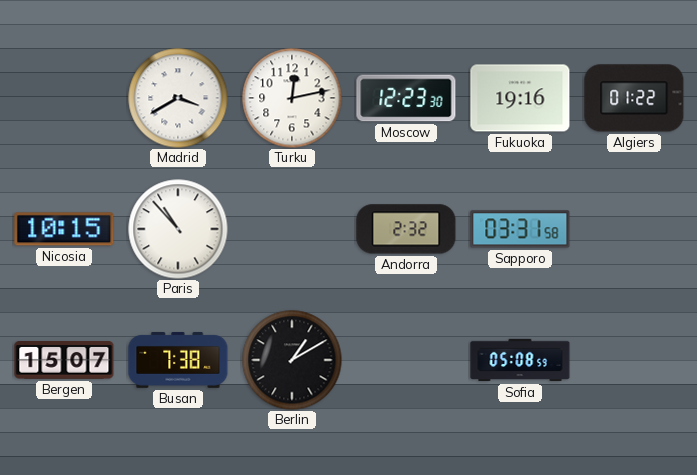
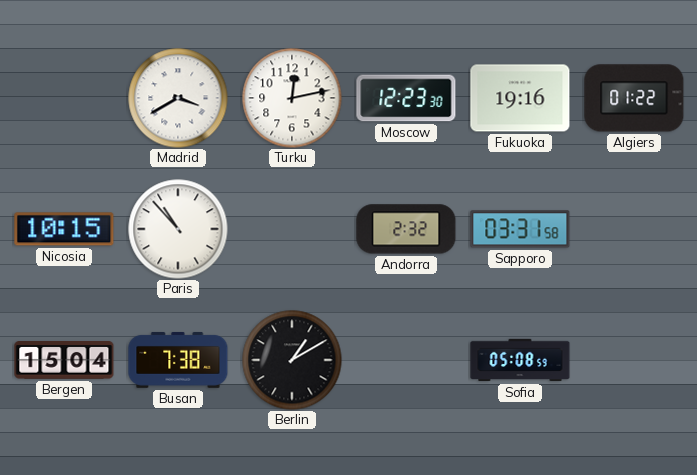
Bergen: 15:07 -> 15:04
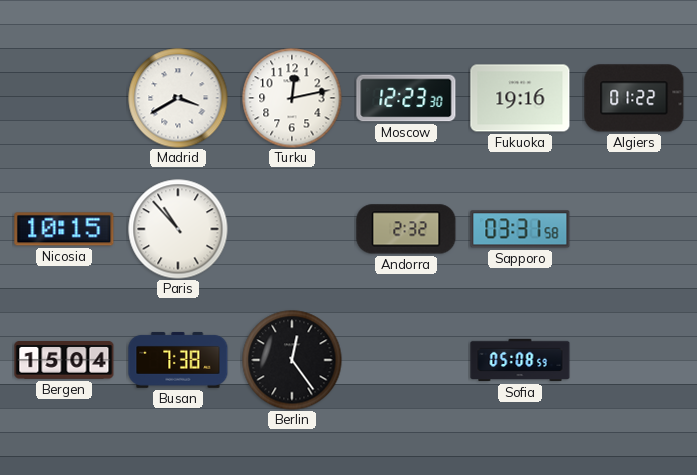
Berlin: 1:10 -> 12:24
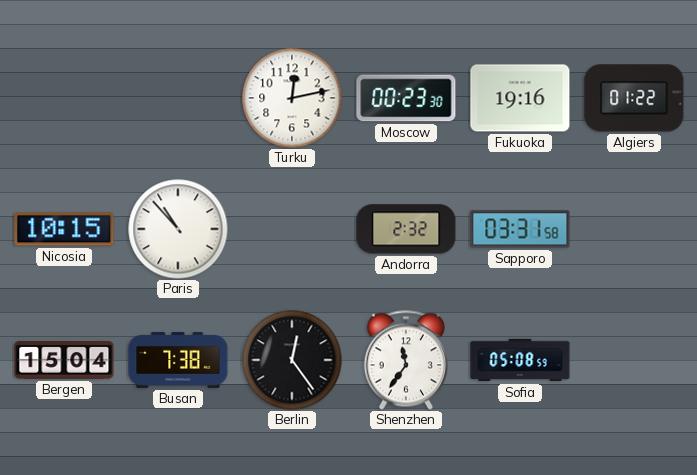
Madrid: 3:40 -> none
Moscow: 12:23 -> 00:23
Shenzhen: none -> 11:36
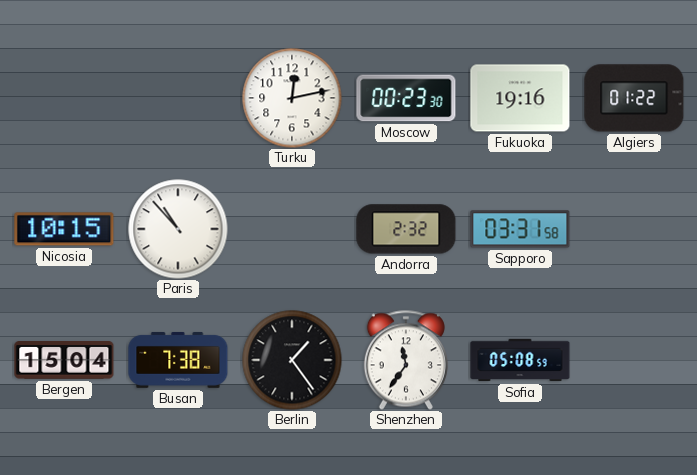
Berlin: 12:24 -> 1:24
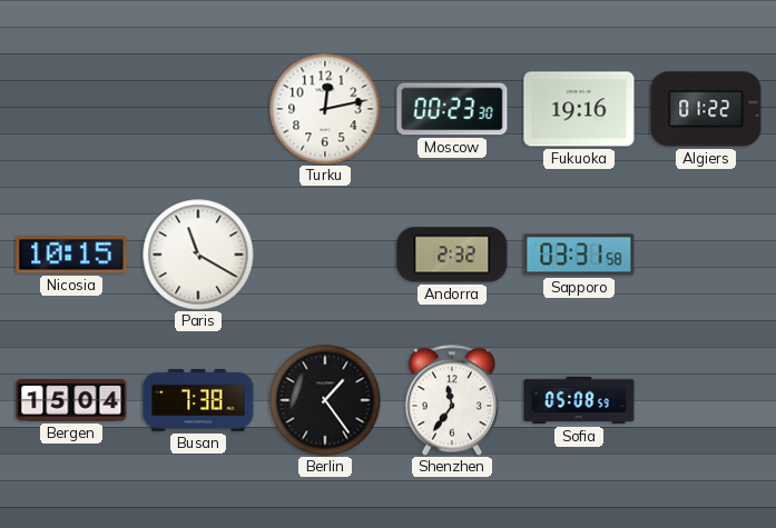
Paris: 10:53 -> 11:20
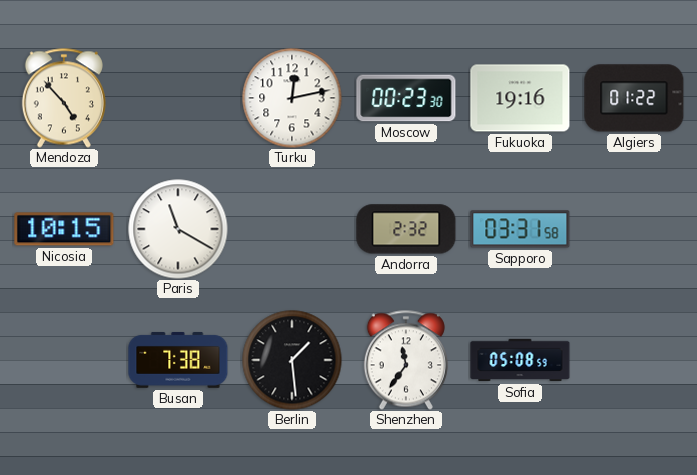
Mendoza: none -> 4:53
Bergen: 15:04 -> none
Berlin: 1:24 -> 1:29
